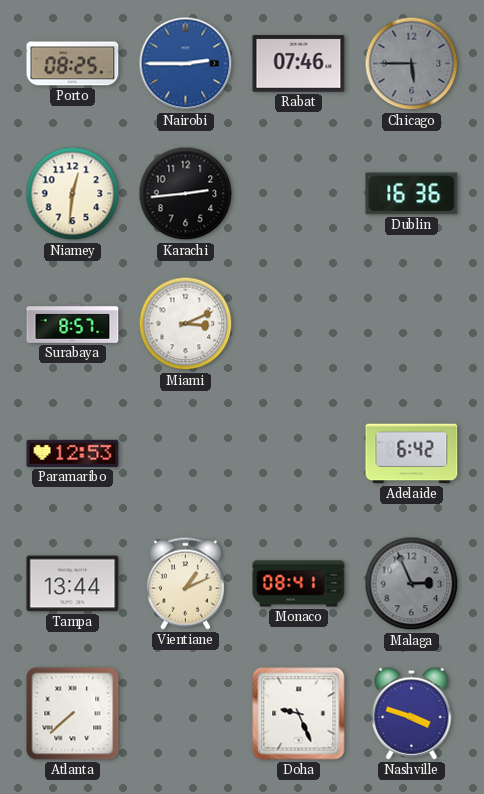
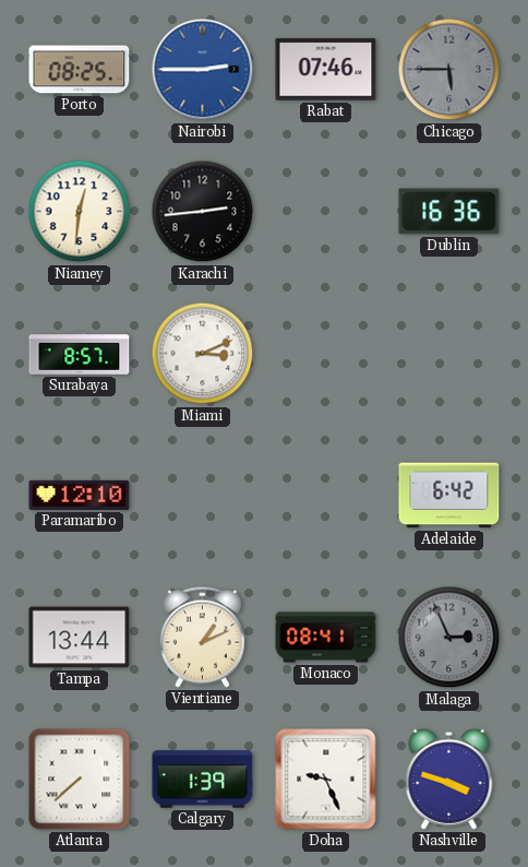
Paramaribo: 12:53 -> 12:10
Calgary: none -> 1:39
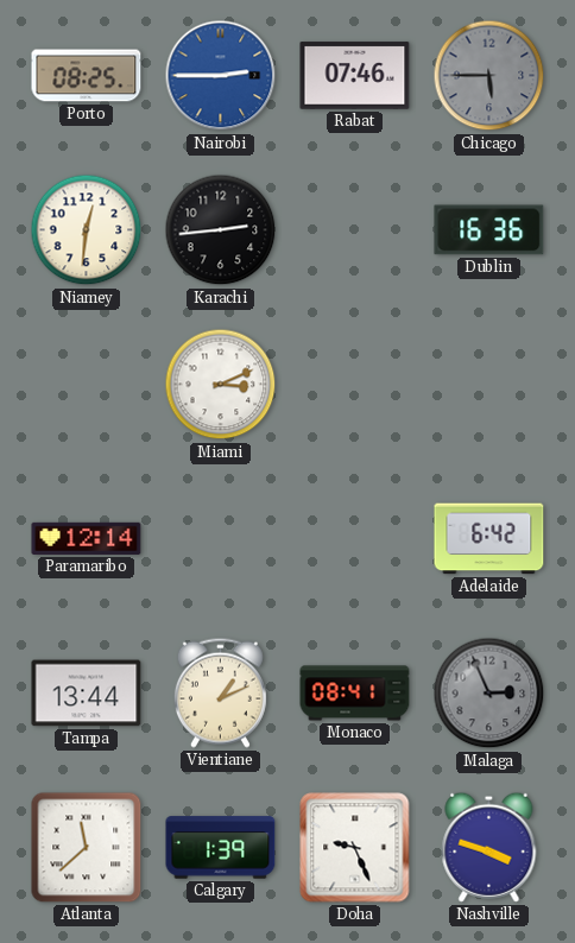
Surabaya: 8:57 -> none
Paramaribo: 12:10 -> 12:14
Atlanta: 7:38 -> 11:38
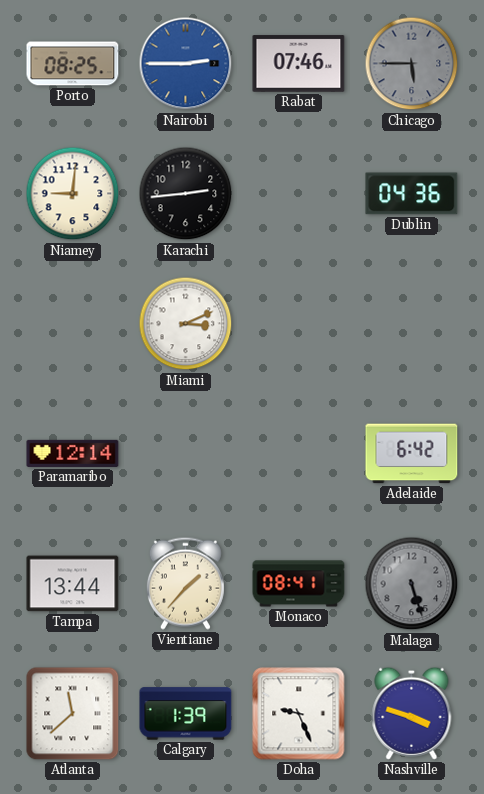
Niamey: 12:31 -> 9:01
Dublin: 16:36 -> 04:36
Vientiane: 1:11 -> 1:37
Malaga: 2:56 -> 5:27
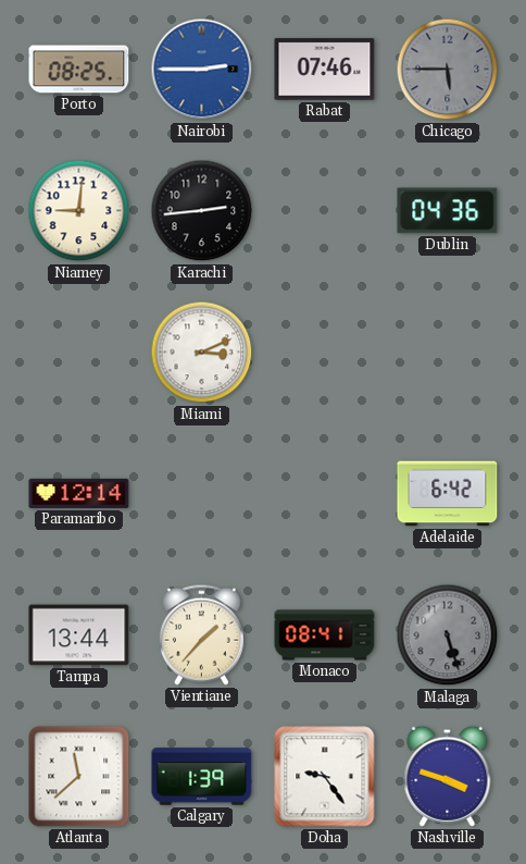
Doha: 9:26 -> 9:24
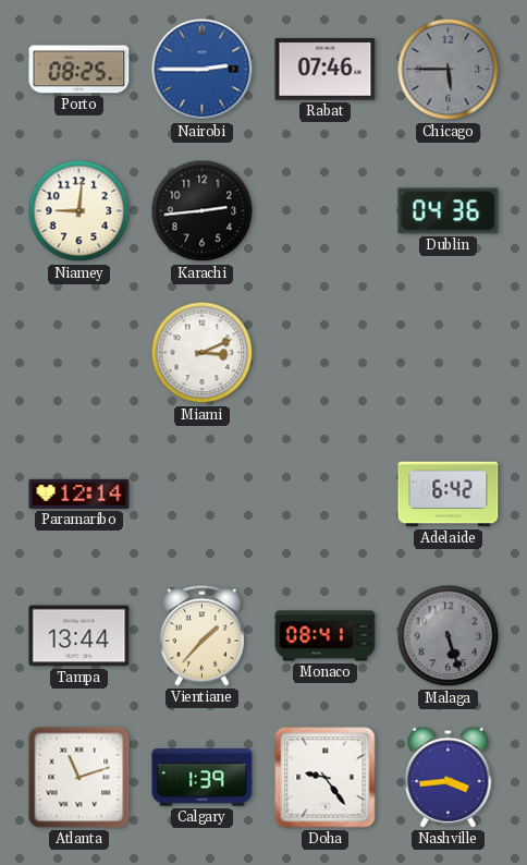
Atlanta: 11:38 -> 11:12
Nashville: 3:48 -> 3:44
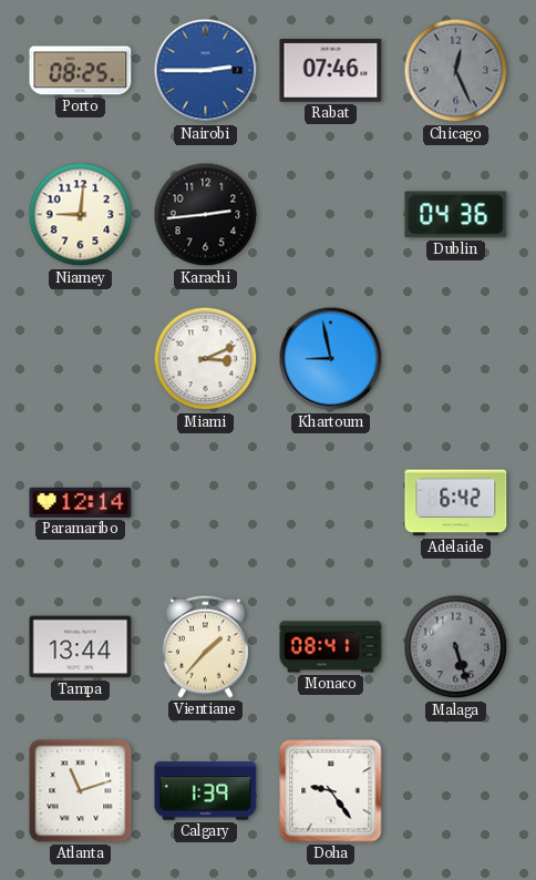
Chicago: 5:45 -> 12:26
Khartoum: none -> 8:58
Nashville: 3:44 -> none
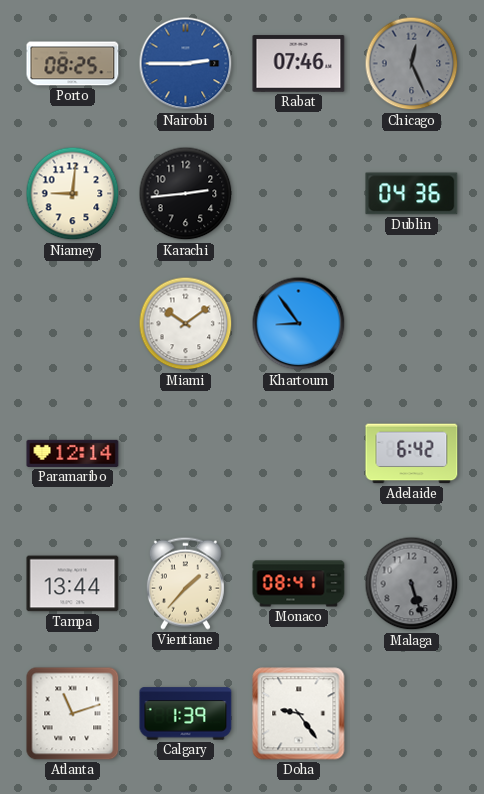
Miami: 3:11 -> 10:09
Khartoum: 8:58 -> 8:54
